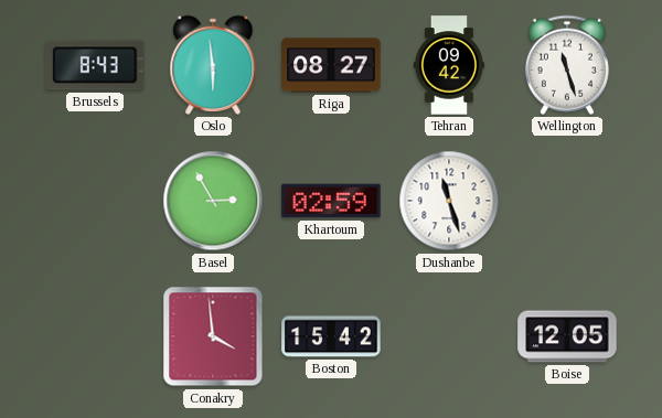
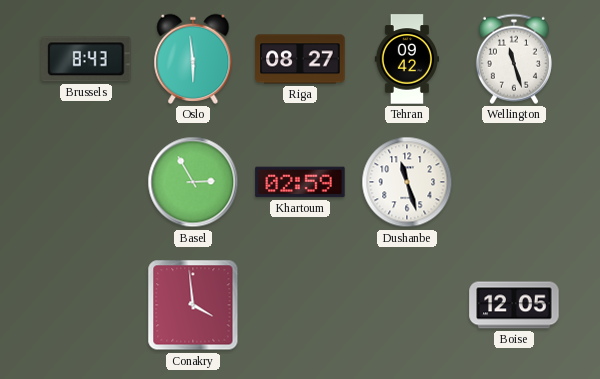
Boston: 15:42 -> none
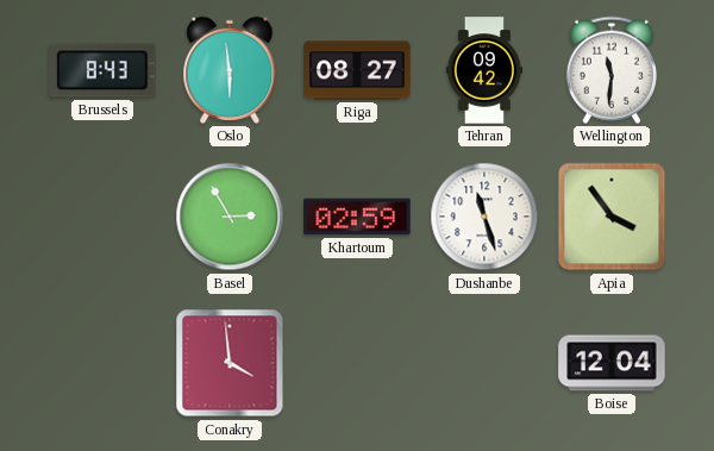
Wellington: 11:27 -> 11:31
Apia: none -> 3:54
Boise: 12:05 -> 12:04
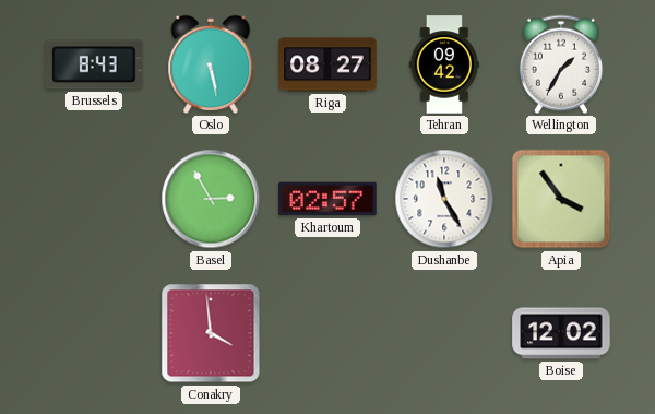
Oslo: 5:59 -> 5:28
Wellington: 11:31 -> 1:35
Khartoum: 02:59 -> 02:57
Dushanbe: 11:27 -> 11:25
Boise: 12:04 -> 12:02
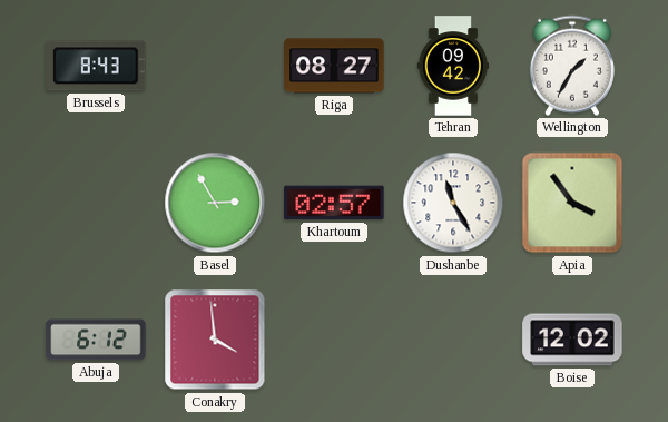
Oslo: 5:28 -> none
Abuja: none -> 6:12
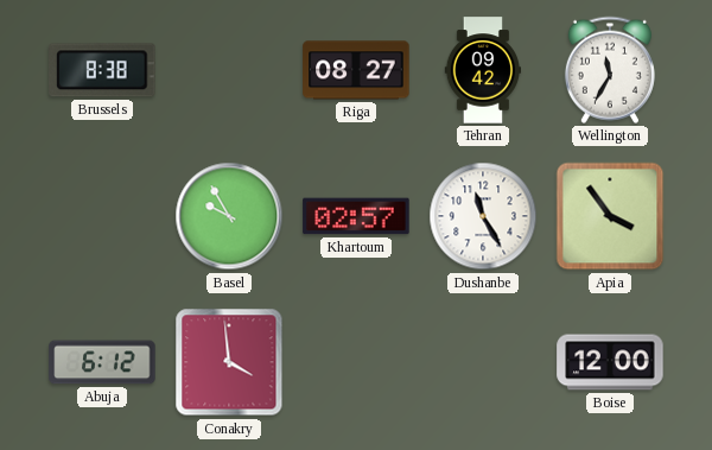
Brussels: 8:43 -> 8:38
Wellington: 1:35 -> 11:35
Basel: 2:55 -> 9:55
Boise: 12:02 -> 12:00
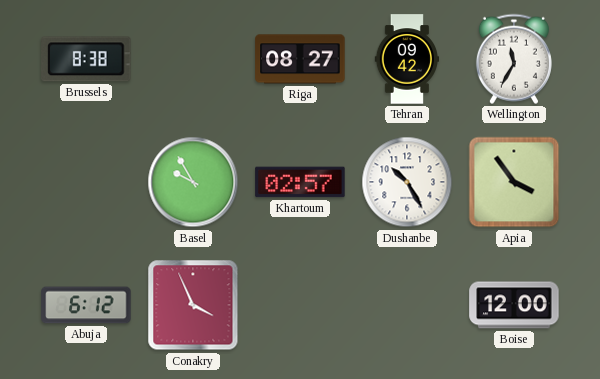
Dushanbe: 11:25 -> 10:25
Conakry: 3:59 -> 3:56
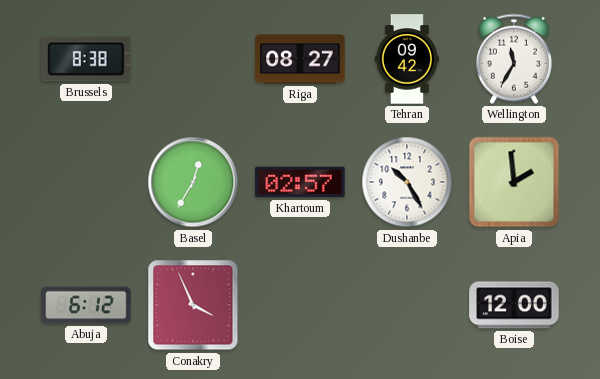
Basel: 9:55 -> 12:35
Apia: 3:54 -> 1:59
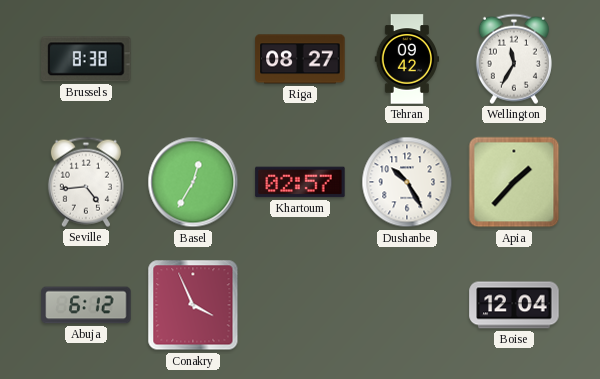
Seville: none -> 4:44
Apia: 1:59 -> 1:37
Boise: 12:00 -> 12:04
